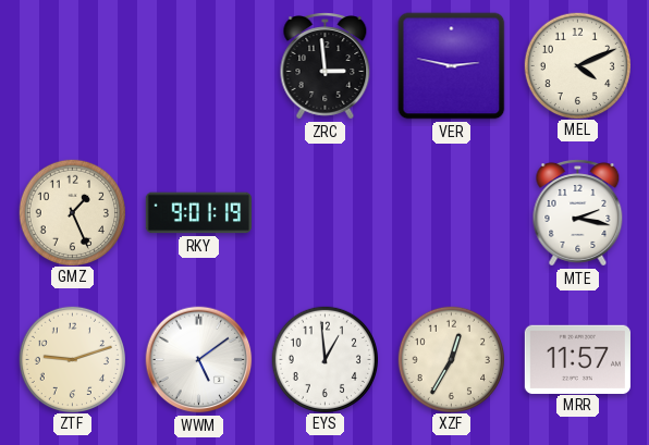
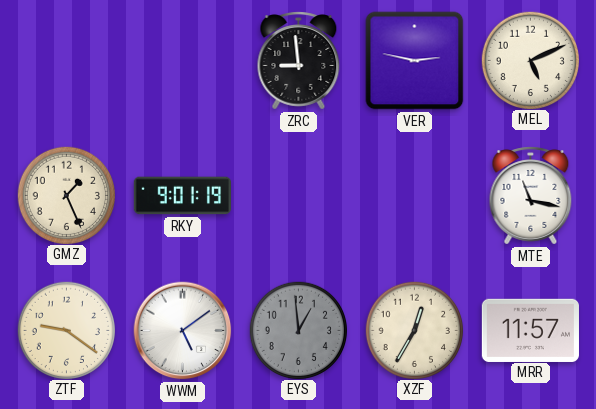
ZRC: 2:59 -> 8:59
MEL: 4:11 -> 5:11
MTE: 2:17 -> 11:17
ZTF: 9:12 -> 9:21
EYS dial: white -> grey
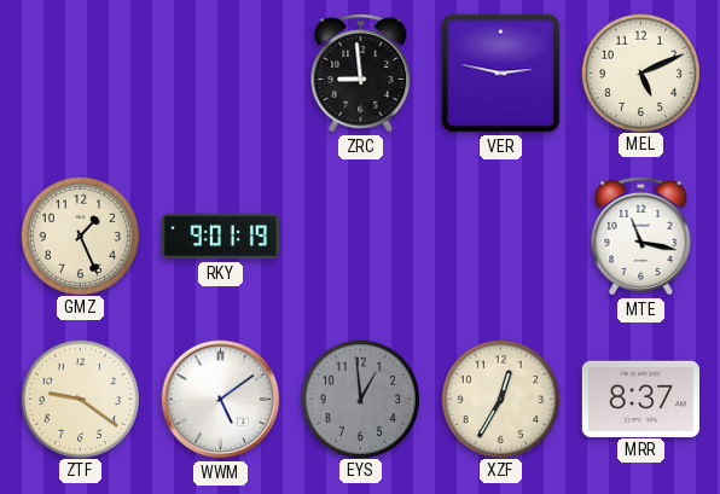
MRR: 11:57 -> 8:37
